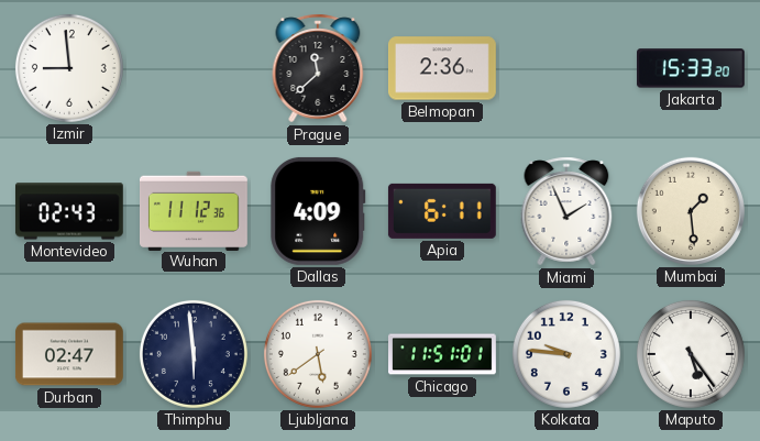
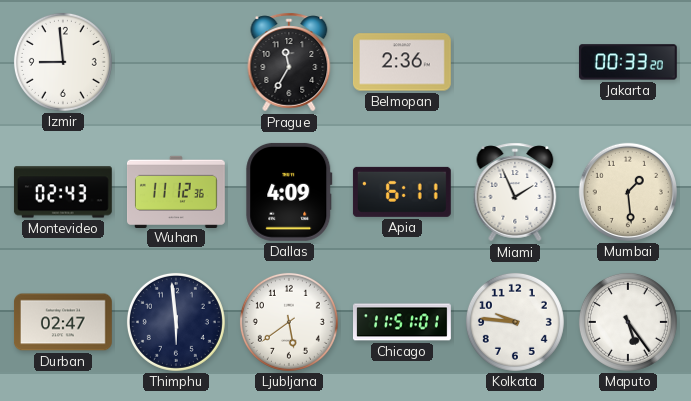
Prague: 11:38 -> 11:35
Jakarta: 15:33 -> 00:33
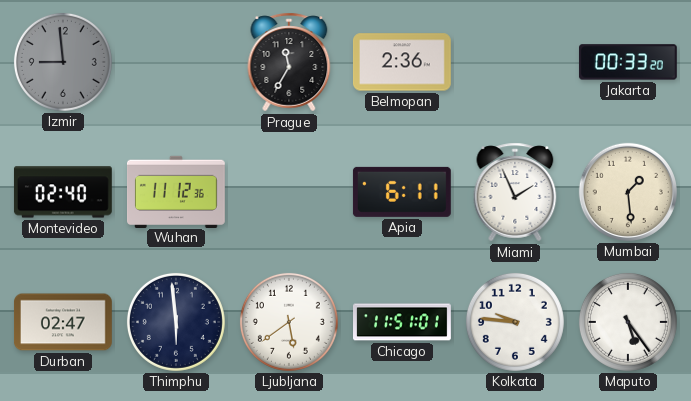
Izmir dial: white -> grey
Montevideo: 02:43 -> 02:40
Dallas: 4:09 -> none
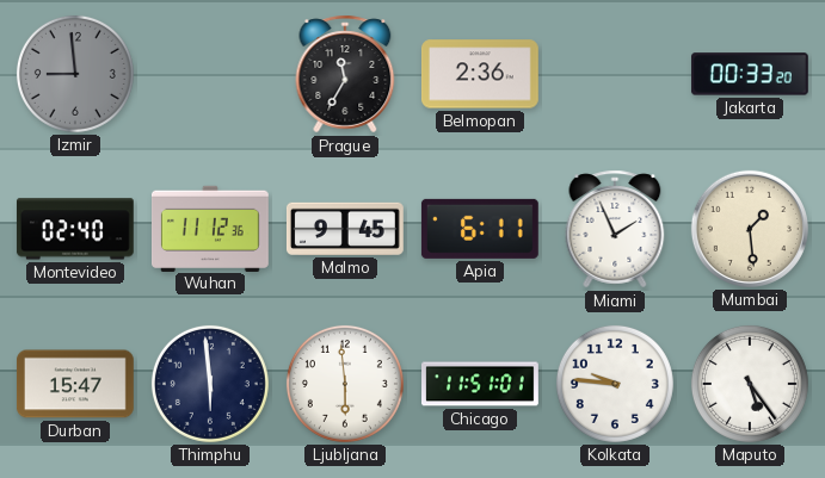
Malmo: none -> 9:45
Durban: 02:47 -> 15:47
Ljubljana: 5:39 -> 5:59
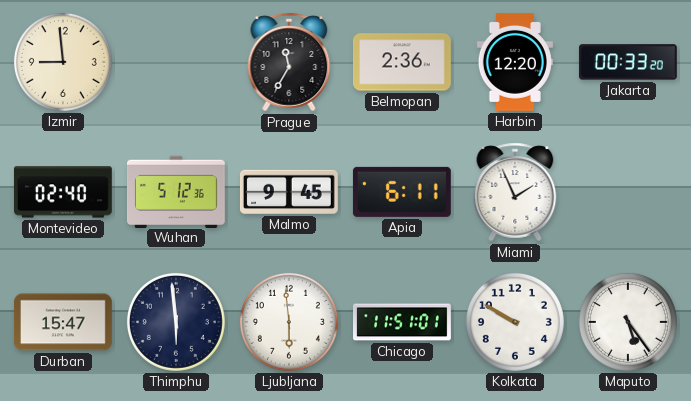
Izmir dial: grey -> cream
Harbin: none -> 12:20
Wuhan: 11:12 -> 5:12
Mumbai: 1:29 -> none
Kolkata: 9:46 -> 9:50
